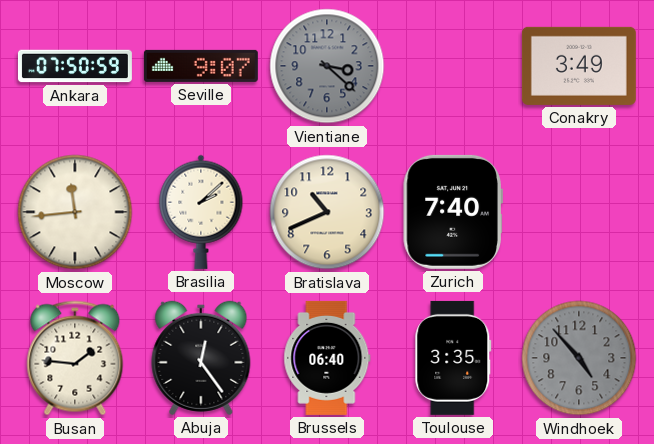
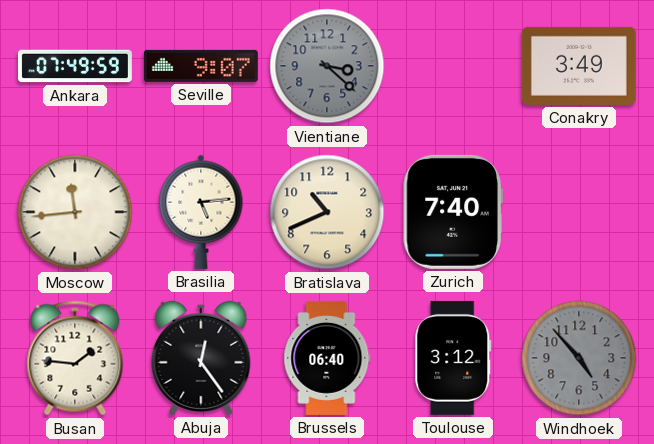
Ankara: 07:50 -> 07:49
Brasilia: 2:08 -> 5:14
Toulouse: 3:35 -> 3:12
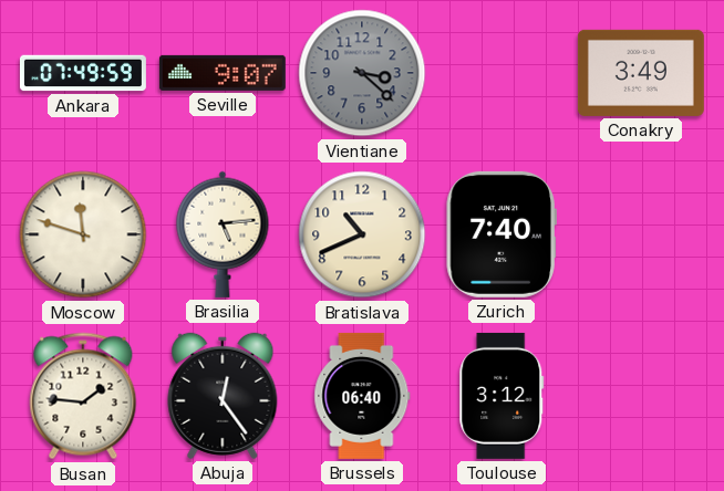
Moscow: 11:44 -> 11:48
Windhoek: 4:53 -> none
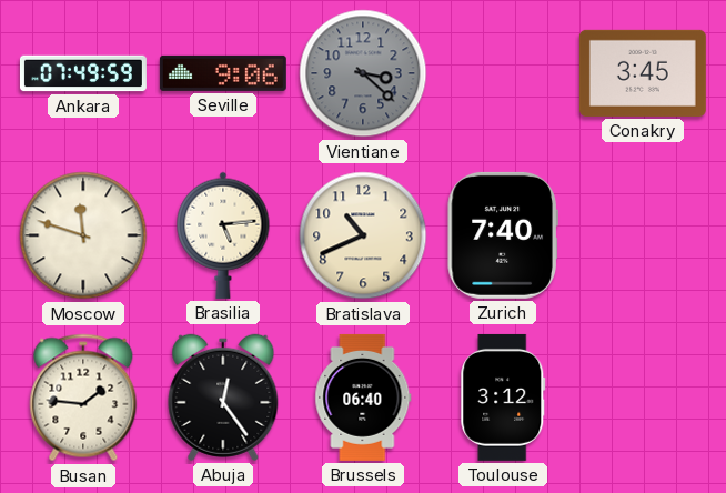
Seville: 9:07 -> 9:06
Conakry: 3:49 -> 3:45
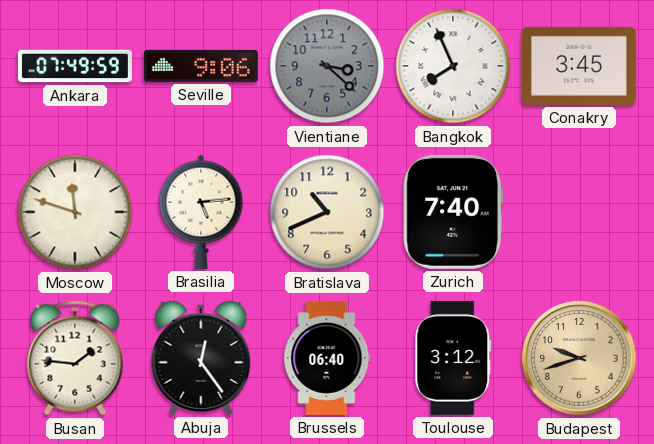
Bangkok: none -> 7:56
Budapest: none -> 9:42
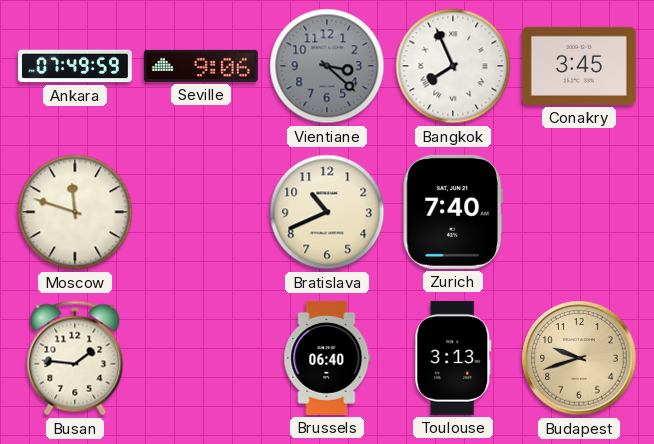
Brasilia: 5:14 -> none
Abuja: 12:24 -> none
Toulouse: 3:12 -> 3:13
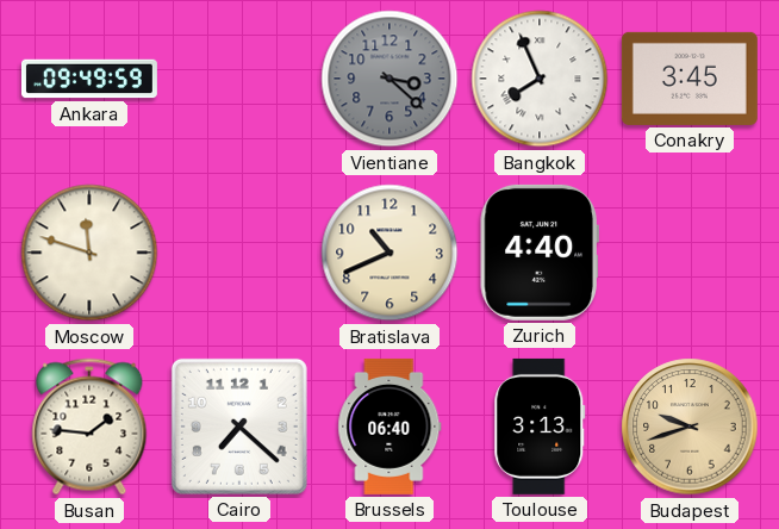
Ankara: 07:49 -> 09:49
Seville: 9:06 -> none
Zurich: 7:40 -> 4:40
Cairo: none -> 7:22
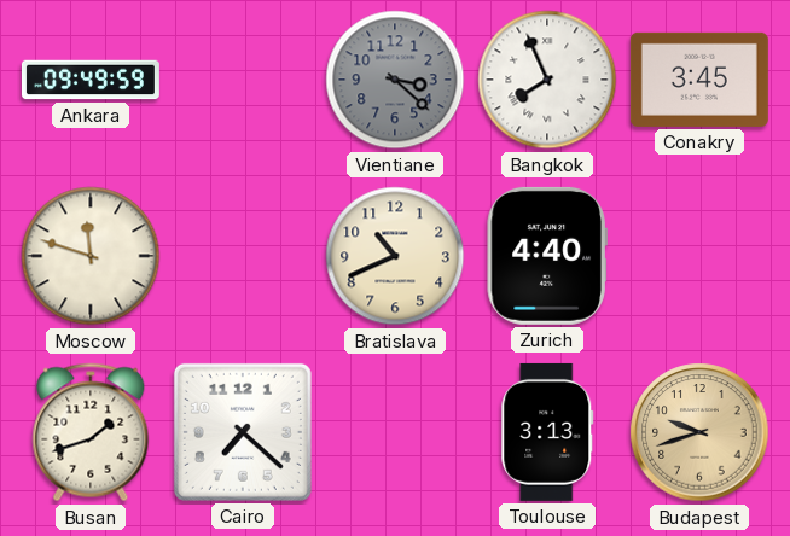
Busan: 1:46 -> 1:42
Brussels: 06:40 -> none
